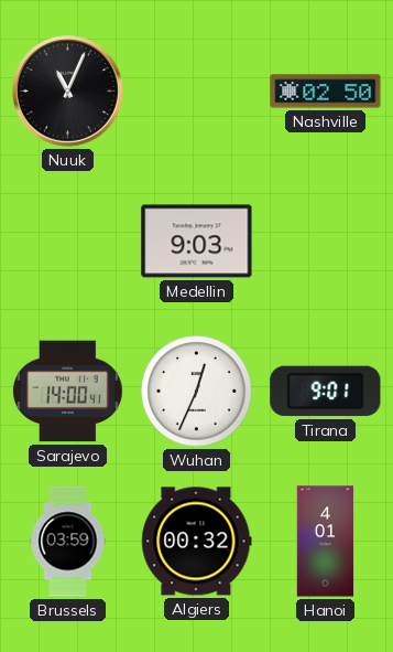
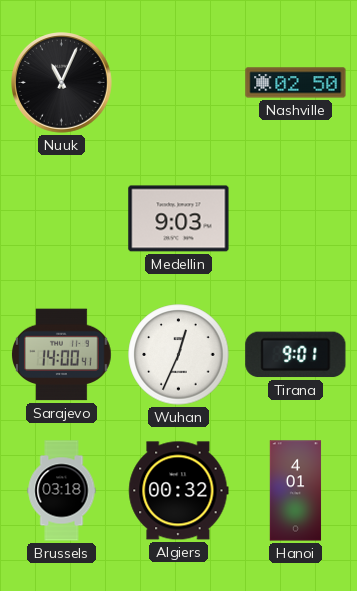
Brussels: 03:59 -> 03:18
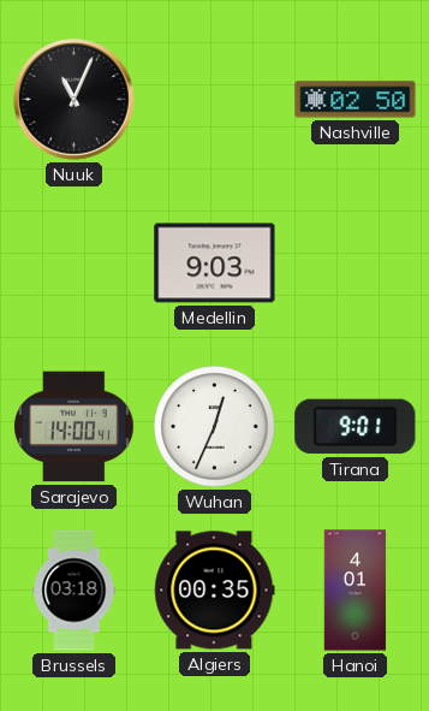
Algiers: 00:32 -> 00:35
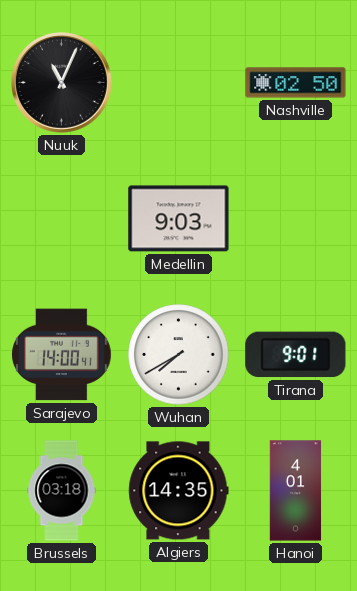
Wuhan: 12:34 -> 7:40
Algiers: 00:35 -> 14:35
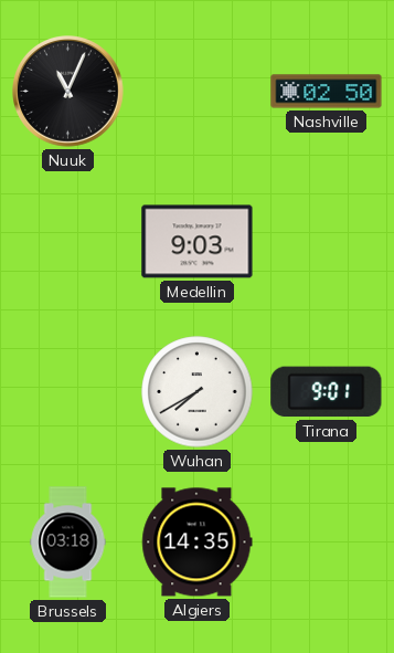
Sarajevo: 14:00 -> none
Hanoi: 4:01 -> none
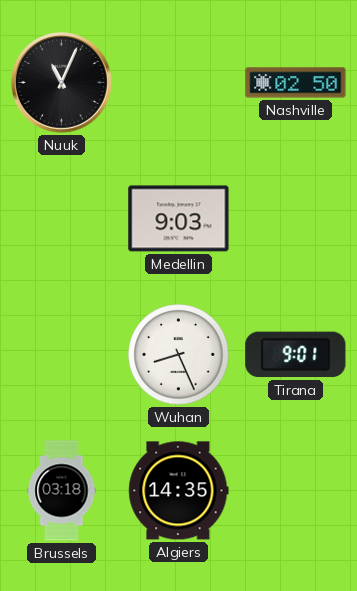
Wuhan: 7:40 -> 8:26
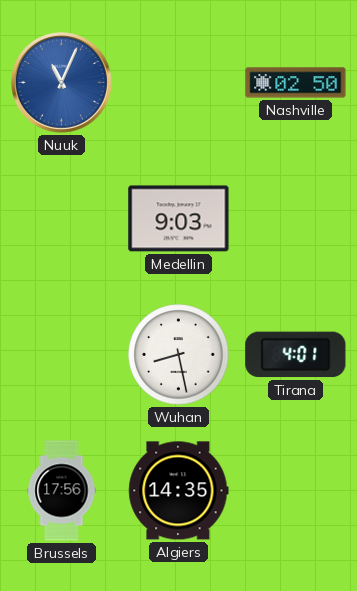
Nuuk dial: black -> blue
Wuhan: 8:26 -> 8:28
Tirana: 9:01 -> 4:01
Brussels: 03:18 -> 17:56
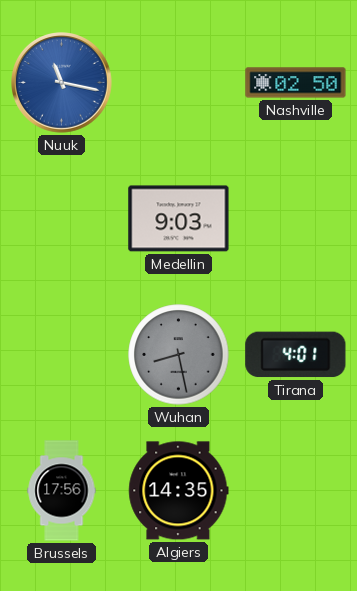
Nuuk: 11:04 -> 11:17
Wuhan dial: white -> grey
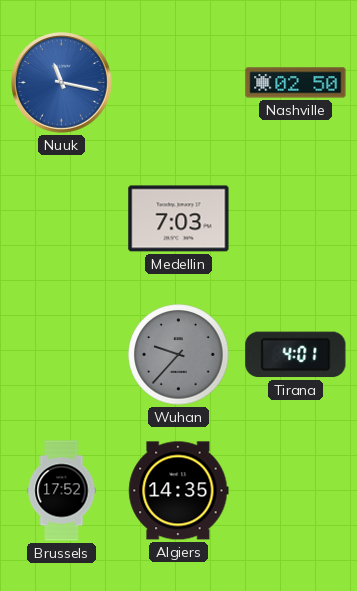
Medellin: 9:03 -> 7:03
Wuhan: 8:28 -> 9:37
Brussels: 17:56 -> 17:52
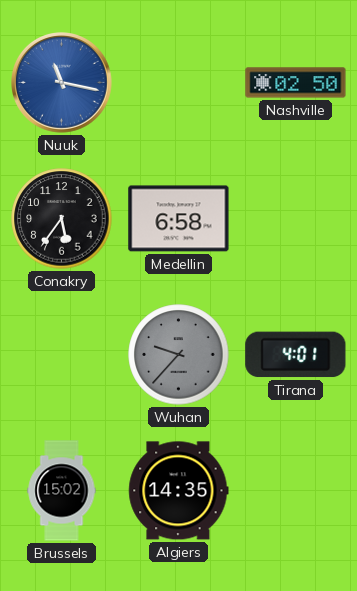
Conakry: none -> 5:36
Medellin: 7:03 -> 6:58
Brussels: 17:52 -> 15:02
